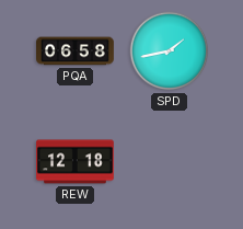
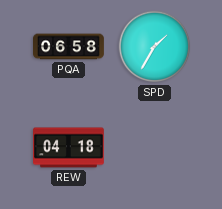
SPD: 1:43 -> 1:35
REW: 12:18 -> 04:18
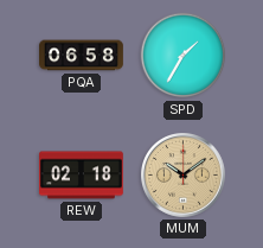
REW: 04:18 -> 02:18
MUM: none -> 10:09
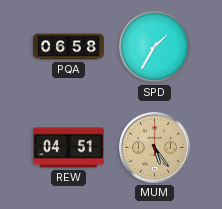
REW: 02:18 -> 04:51
MUM: 10:09 -> 5:24
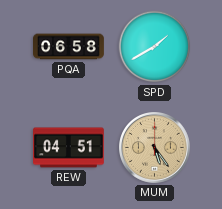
SPD: 1:35 -> 1:40
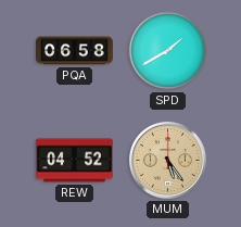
REW: 04:51 -> 04:52
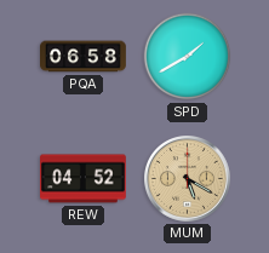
MUM: 5:24 -> 5:20
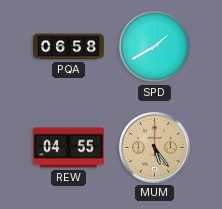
REW: 04:52 -> 04:55
MUM: 5:20 -> 5:24
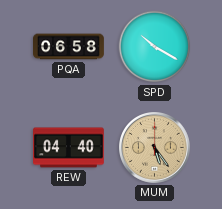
SPD: 1:40 -> 10:20
REW: 04:55 -> 04:40
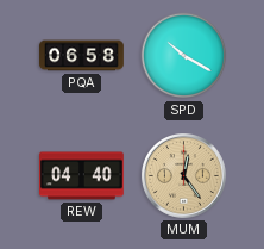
MUM: 5:24 -> 12:24
